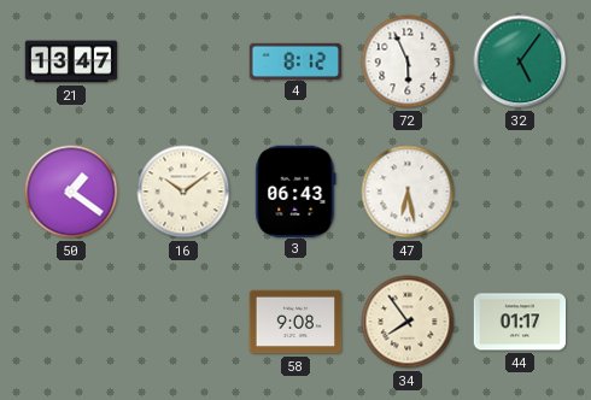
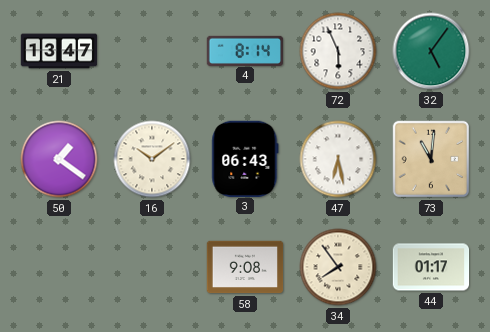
4: 8:12 -> 8:14
73: none -> 11:01
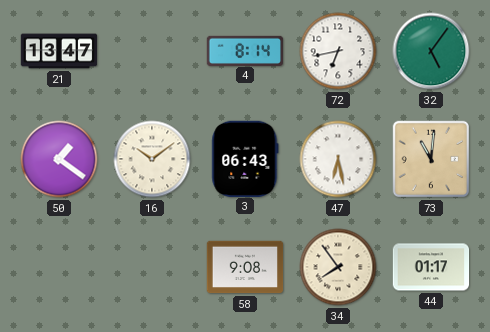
72: 5:56 -> 6:43
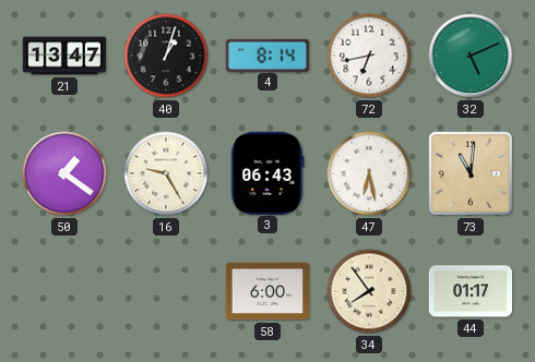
40: none -> 1:03
32: 5:06 -> 5:11
16: 10:09 -> 9:25
58: 9:08 -> 6:00
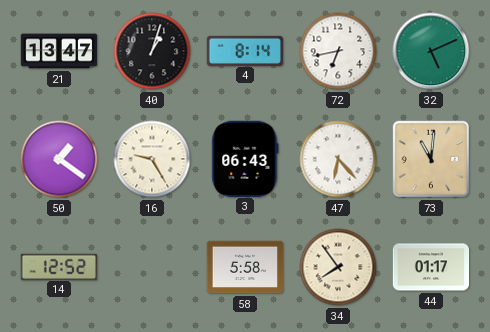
47: 6:28 -> 6:23
14: none -> 12:52
58: 6:00 -> 5:58
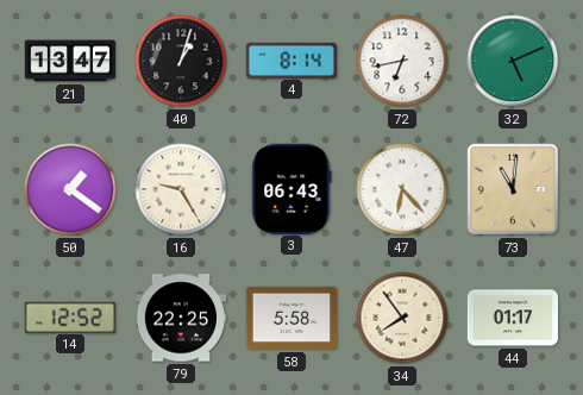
79: none -> 22:25
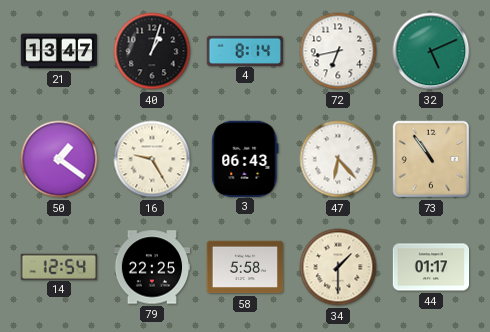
73: 11:01 -> 10:54
14: 12:52 -> 12:54
34: 7:54 -> 1:30
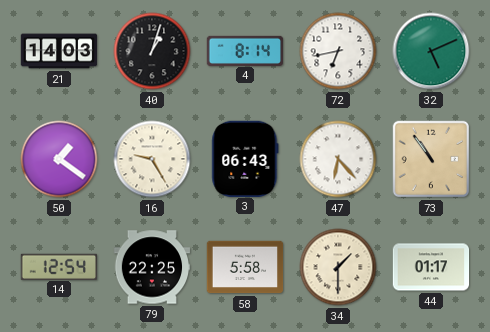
21: 13:47 -> 14:03
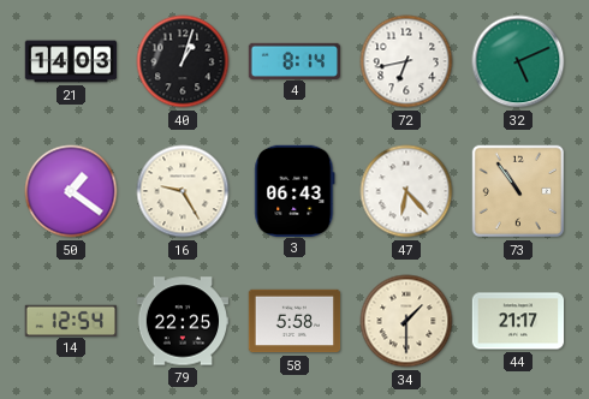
44: 01:17 -> 21:17
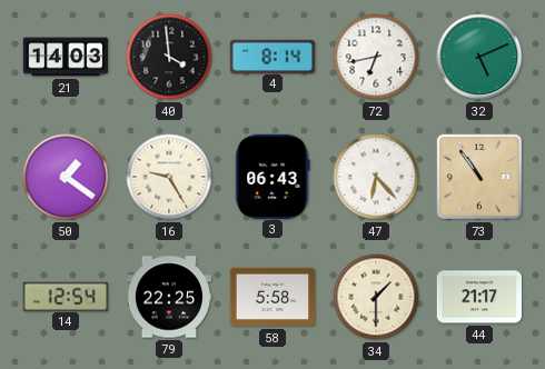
40: 1:03 -> 3:59
